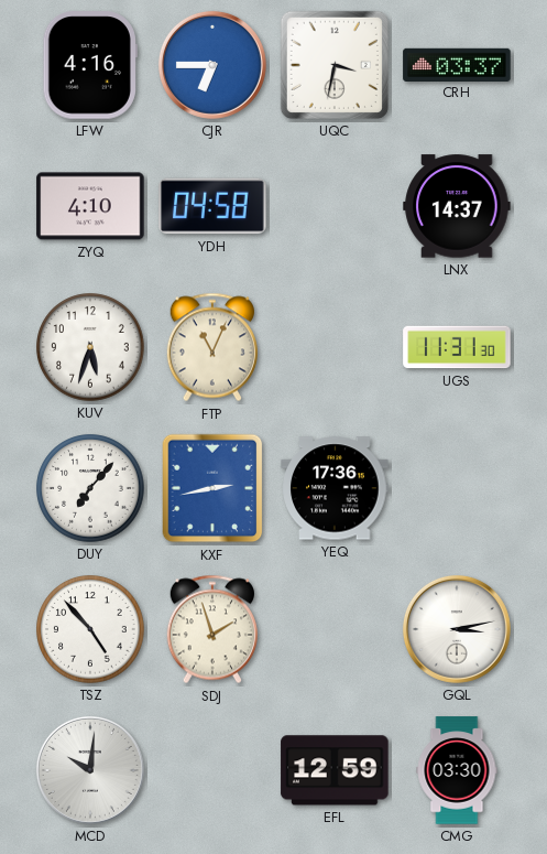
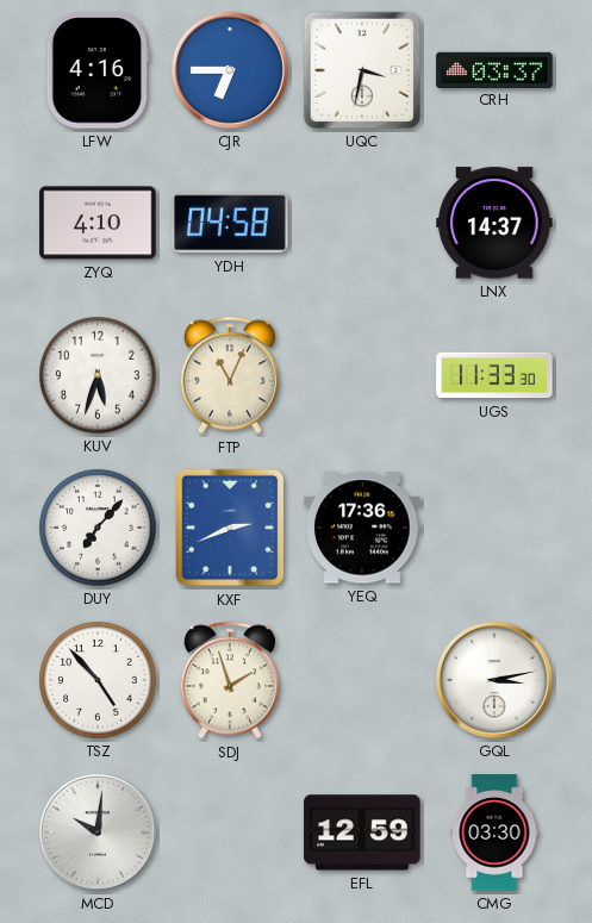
UGS: 11:31 -> 11:33
KXF: 2:43 -> 2:41
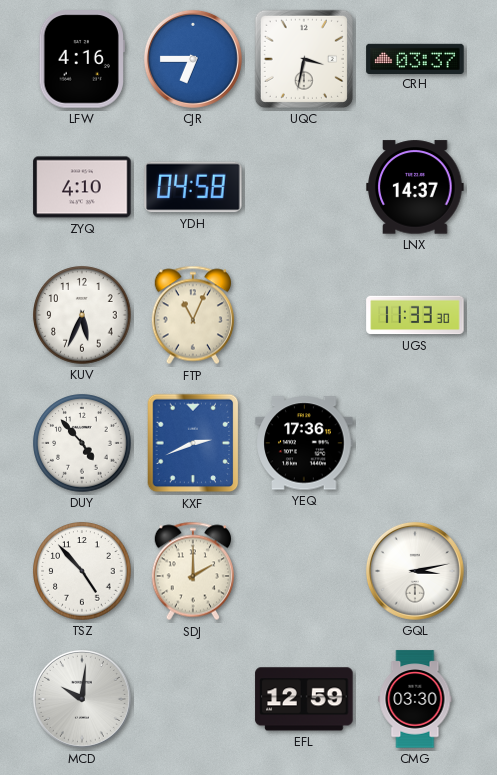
KUV: 5:33 -> 5:34
DUY: 7:07 -> 4:53
SDJ: 1:57 -> 2:00
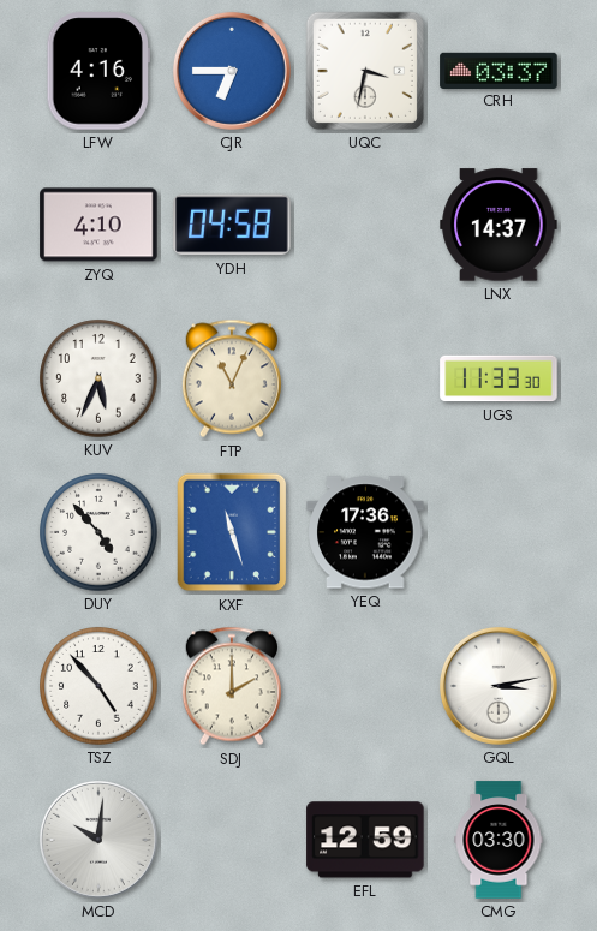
KXF: 2:41 -> 11:27
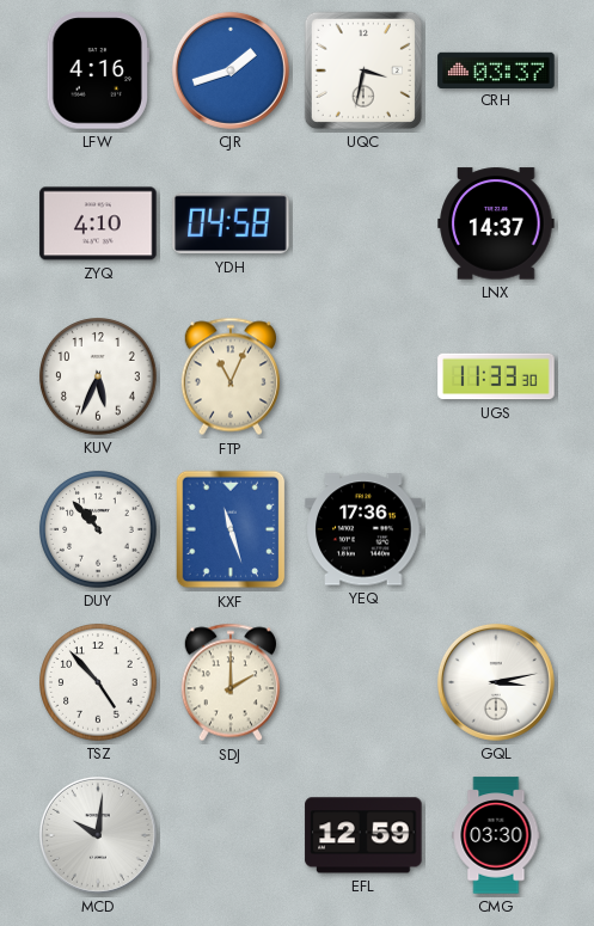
CJR: 6:45 -> 1:42
DUY: 4:53 -> 10:53
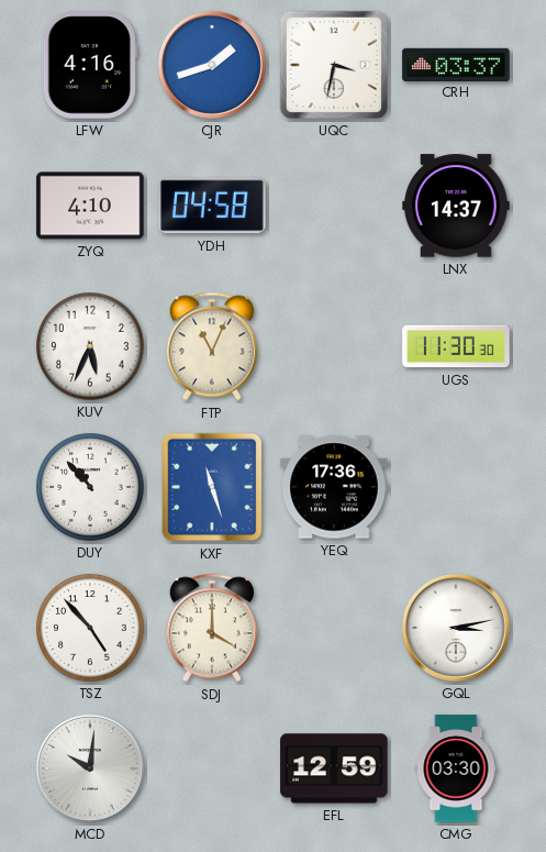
UGS: 11:33 -> 11:30
SDJ: 2:00 -> 4:00
